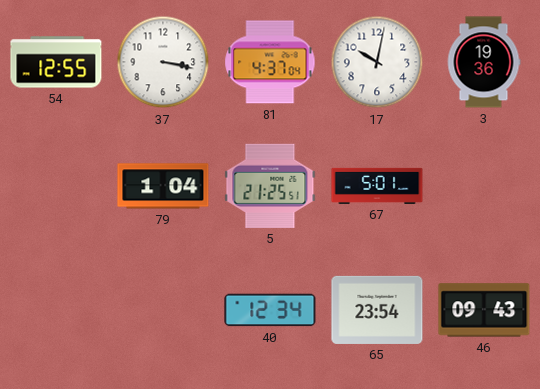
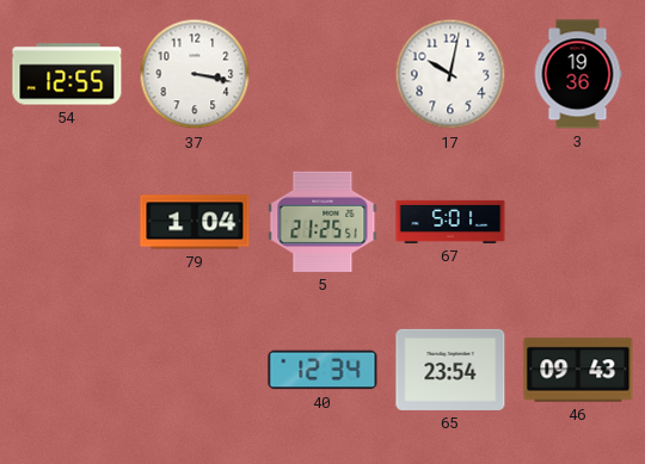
81: 4:37 -> none
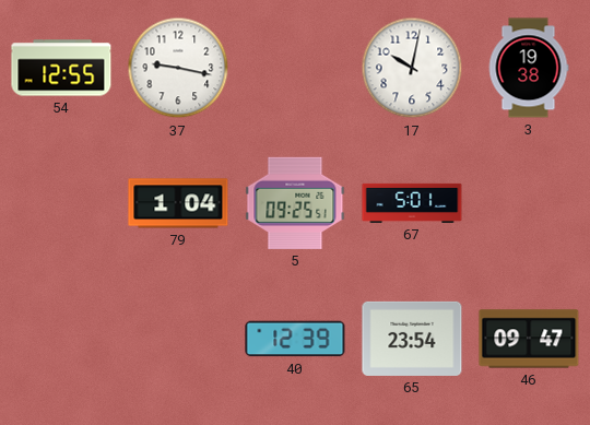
37: 3:17 -> 9:17
3: 19:36 -> 19:38
5: 21:25 -> 09:25
40: 12:34 -> 12:39
46: 09:43 -> 09:47
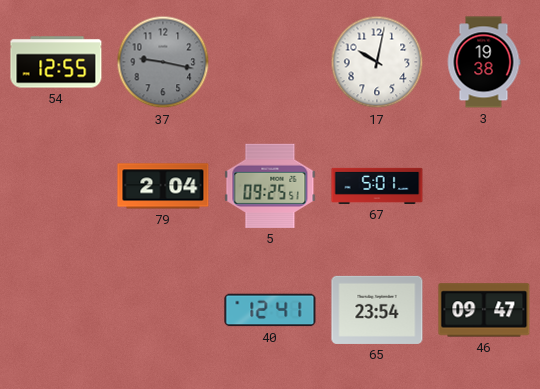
37 dial: white -> grey
79: 1:04 -> 2:04
40: 12:39 -> 12:41
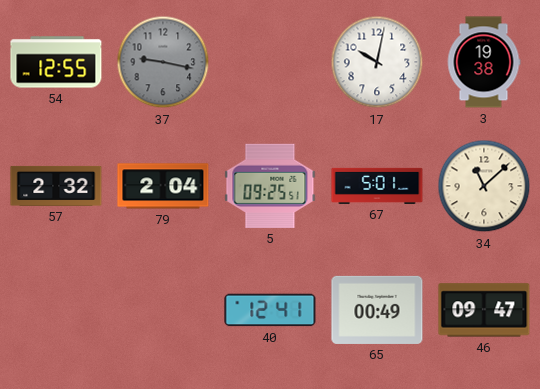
57: none -> 2:32
34: none -> 11:08
65: 23:54 -> 00:49
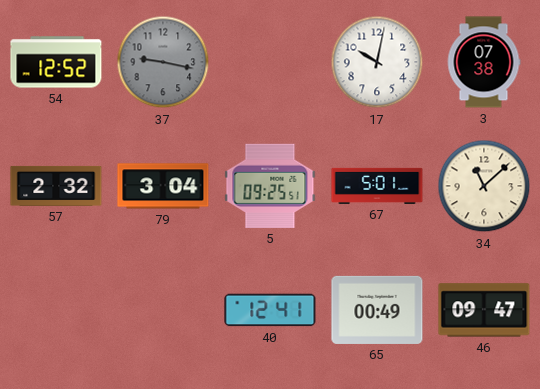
54: 12:55 -> 12:52
3: 19:38 -> 07:38
79: 2:04 -> 3:04
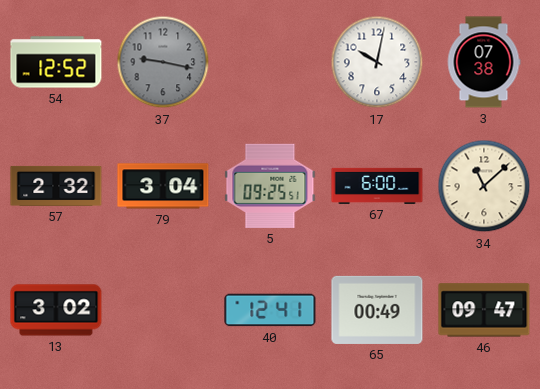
67: 5:01 -> 6:00
13: none -> 3:02
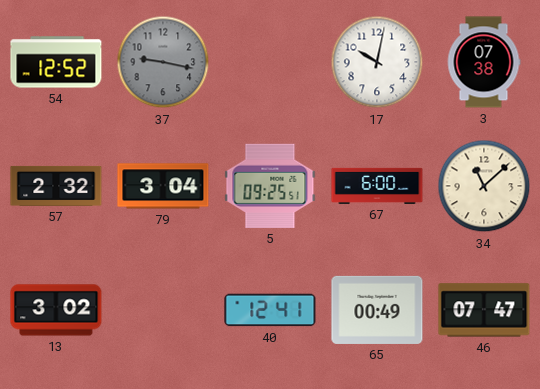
46: 09:47 -> 07:47
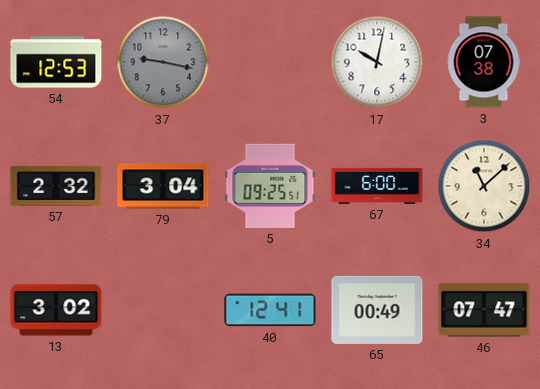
54: 12:52 -> 12:53
